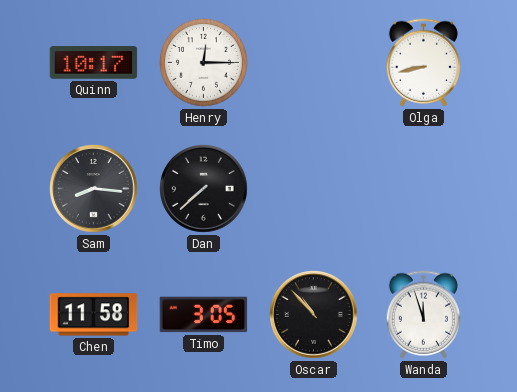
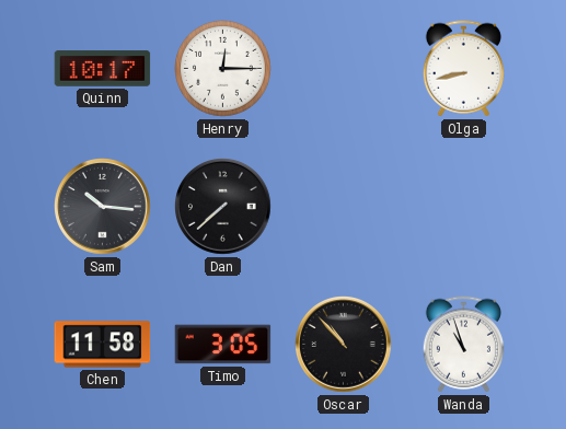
Sam: 8:16 -> 10:16
Wanda: 11:57 -> 10:57
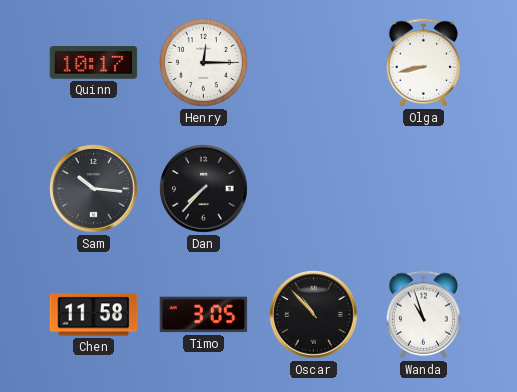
Dan: 7:38 -> 7:37
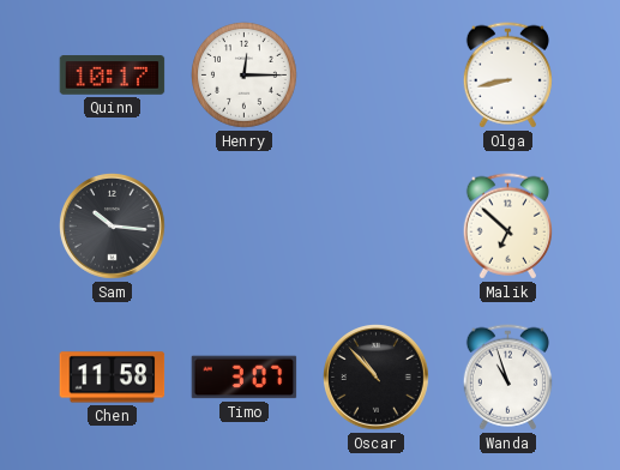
Dan: 7:37 -> none
Malik: none -> 6:52
Timo: 3:05 -> 3:07
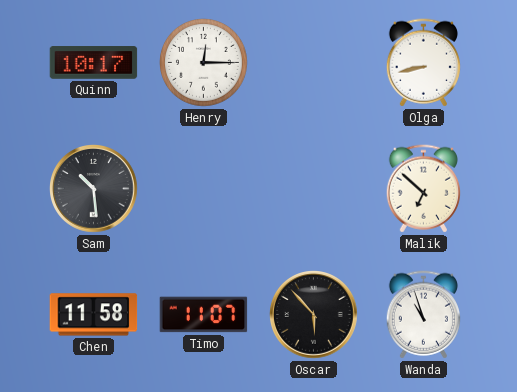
Sam: 10:16 -> 10:29
Timo: 3:07 -> 11:07
Oscar: 10:53 -> 5:53
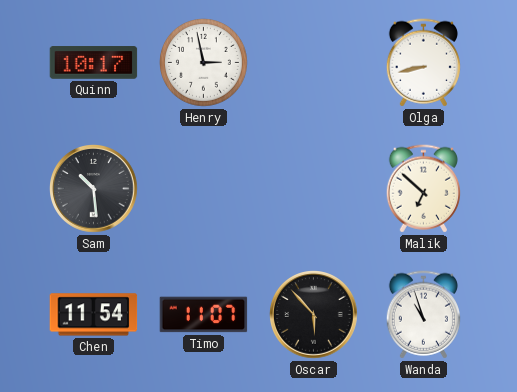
Henry: 12:15 -> 2:58
Chen: 11:58 -> 11:54
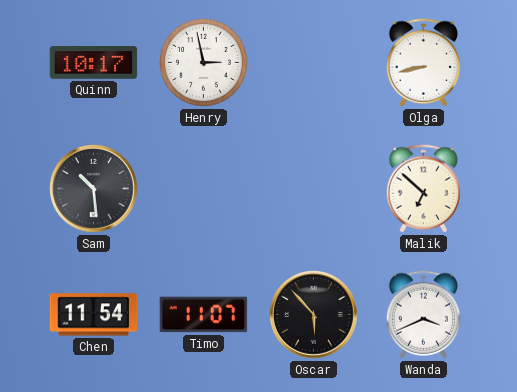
Wanda: 10:57 -> 3:41
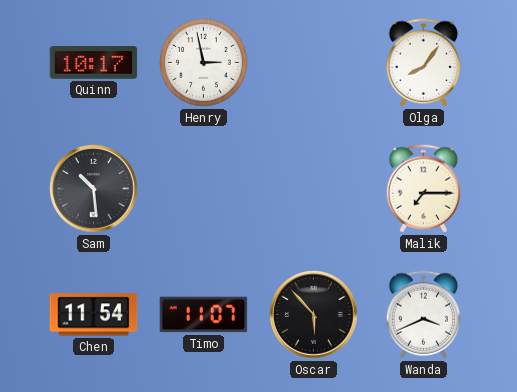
Olga: 8:43 -> 8:06
Malik: 6:52 -> 7:15
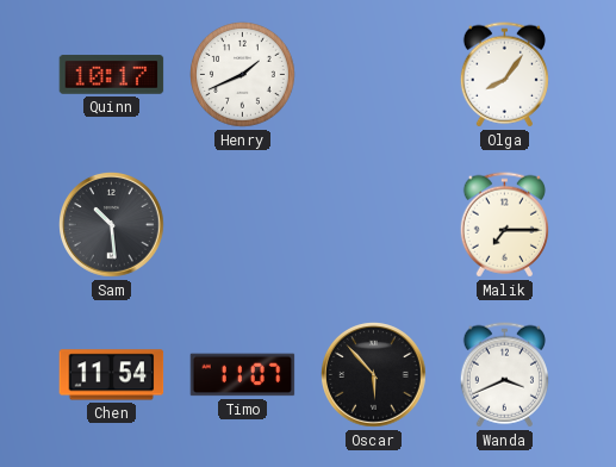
Henry: 2:58 -> 1:41
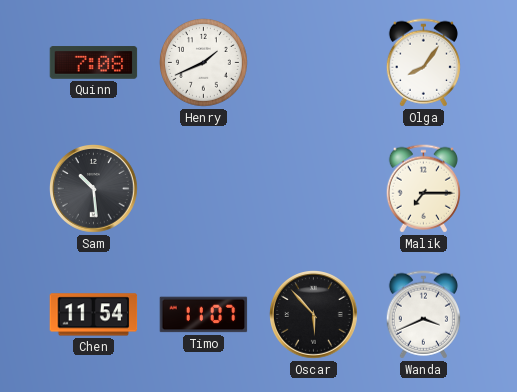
Quinn: 10:17 -> 7:08
